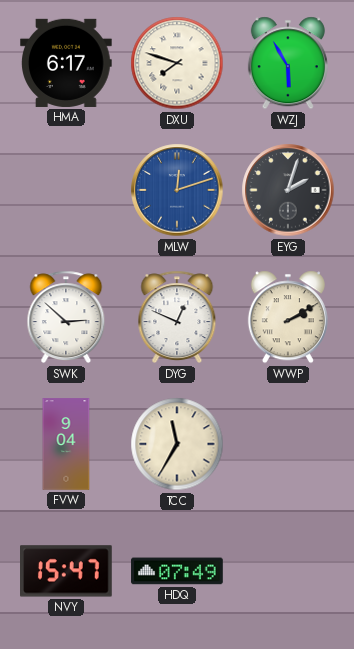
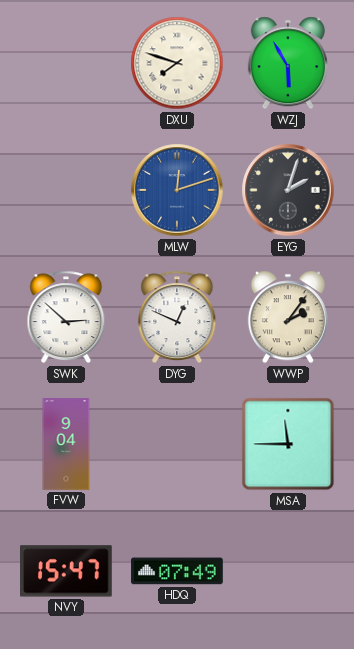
HMA: 6:17 -> none
WWP: 2:10 -> 2:06
TCC: 11:35 -> none
MSA: none -> 11:45
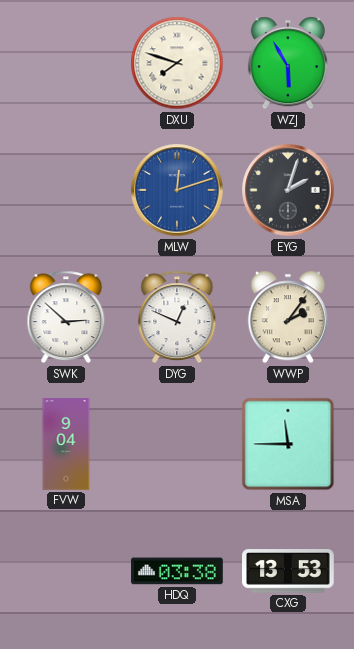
NVY: 15:47 -> none
HDQ: 07:49 -> 03:38
CXG: none -> 13:53
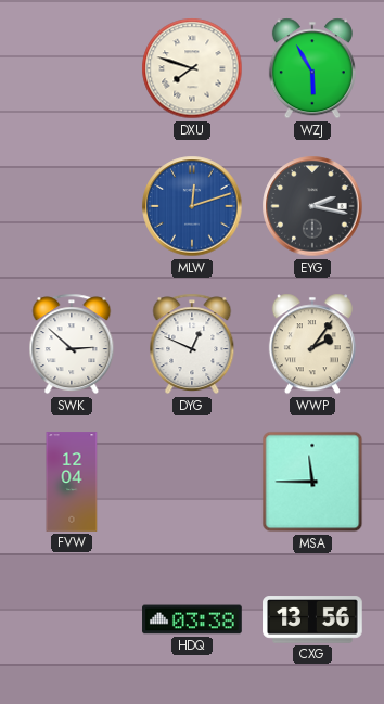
EYG: 2:03 -> 2:17
FVW: 9:04 -> 12:04
CXG: 13:53 -> 13:56
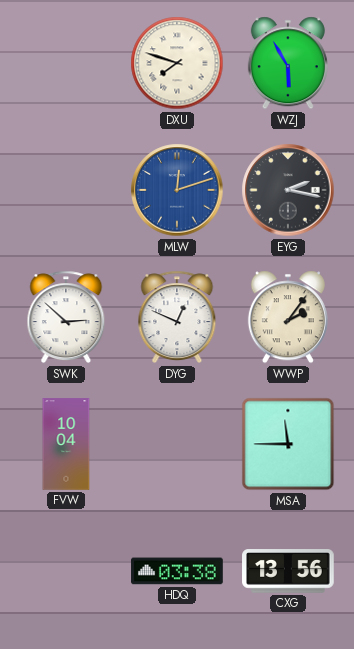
FVW: 12:04 -> 10:04
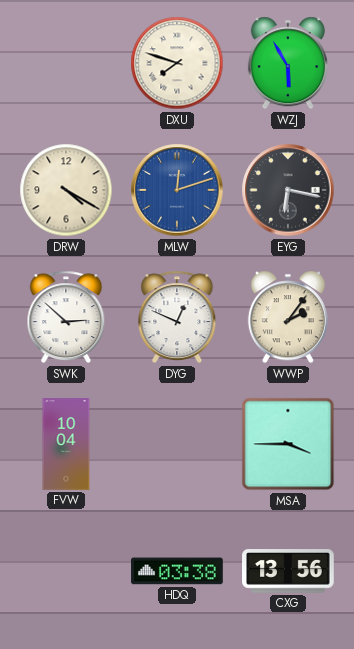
DRW: none -> 4:20
EYG: 2:17 -> 6:17
MSA: 11:45 -> 3:45
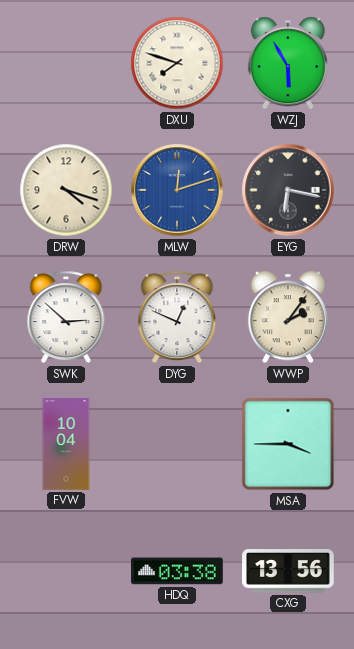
DRW: 4:20 -> 4:18
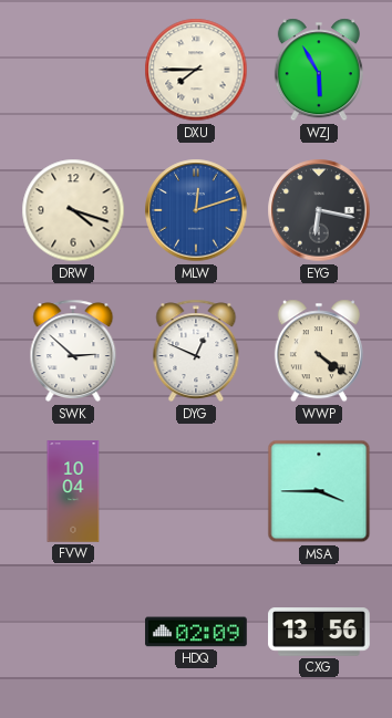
DXU: 7:48 -> 7:45
WWP: 2:06 -> 4:21
HDQ: 03:38 -> 02:09
